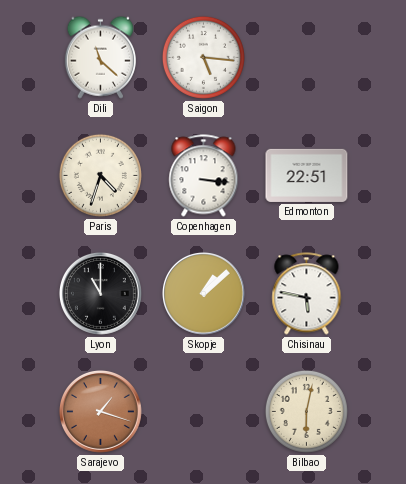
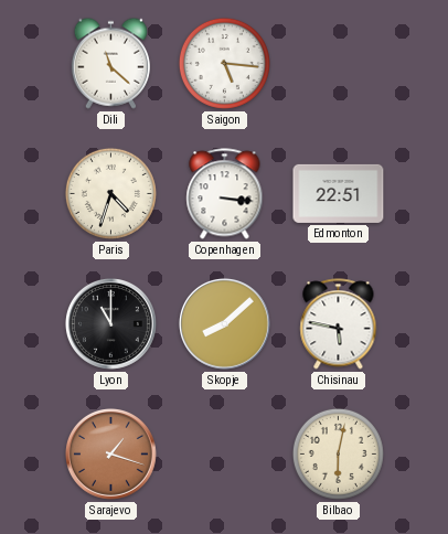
Skopje: 1:08 -> 8:08
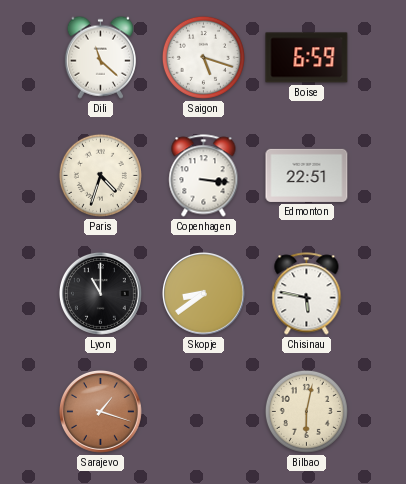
Saigon: 5:16 -> 5:18
Boise: none -> 6:59
Skopje: 8:08 -> 8:39
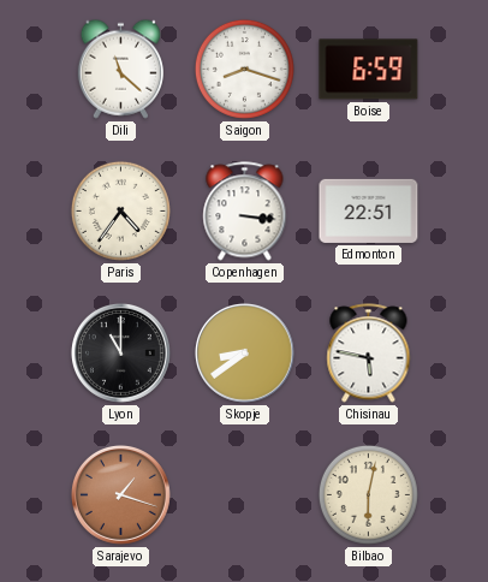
Saigon: 5:18 -> 8:18
Paris: 4:33 -> 4:36
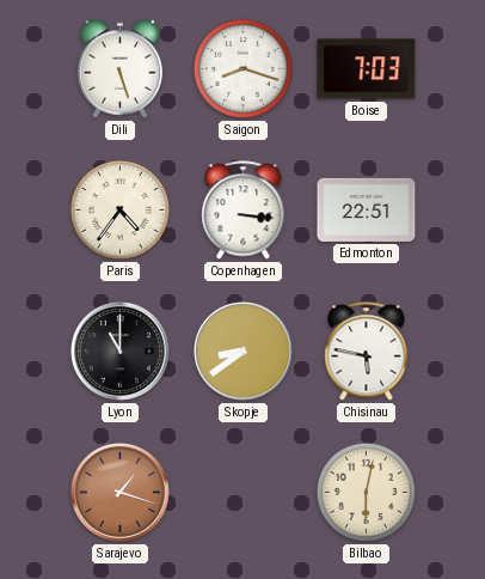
Dili: 11:22 -> 5:27
Boise: 6:59 -> 7:03
